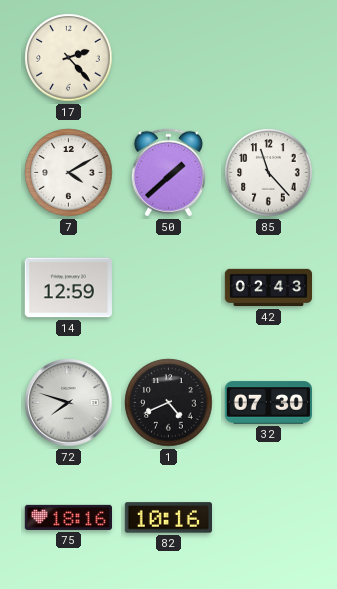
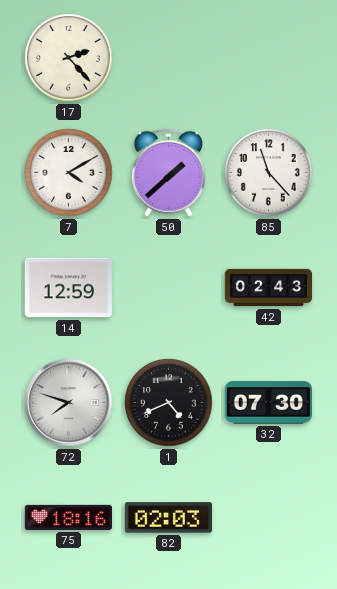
82: 10:16 -> 02:03
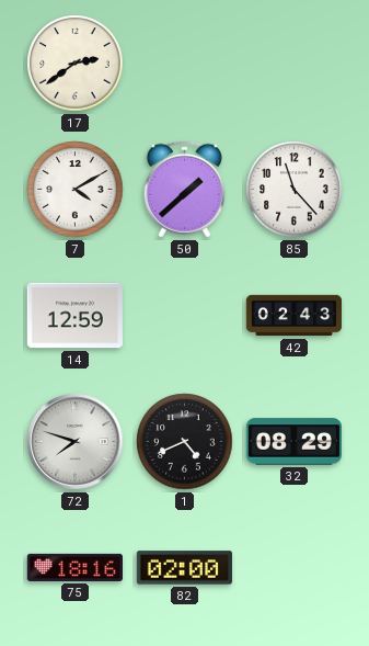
17: 2:23 -> 2:39
32: 07:30 -> 08:29
82: 02:03 -> 02:00
